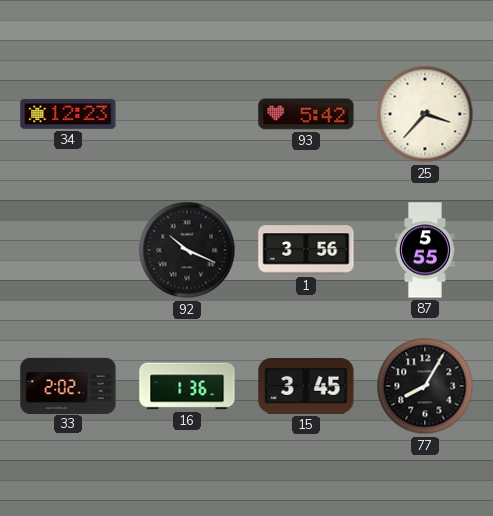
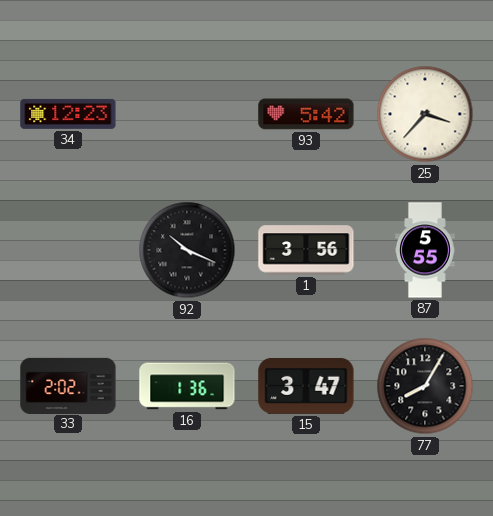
15: 3:45 -> 3:47
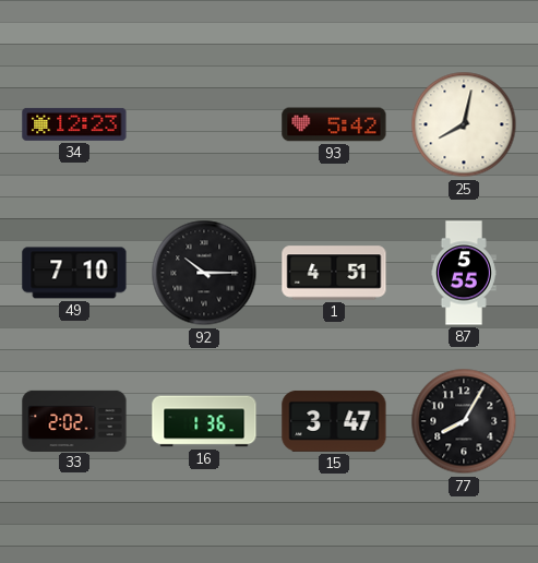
25: 3:37 -> 8:02
49: none -> 7:10
92: 10:19 -> 10:15
1: 3:56 -> 4:51
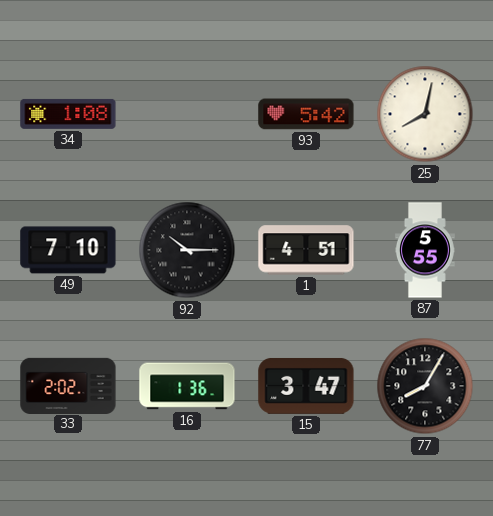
34: 12:23 -> 1:08
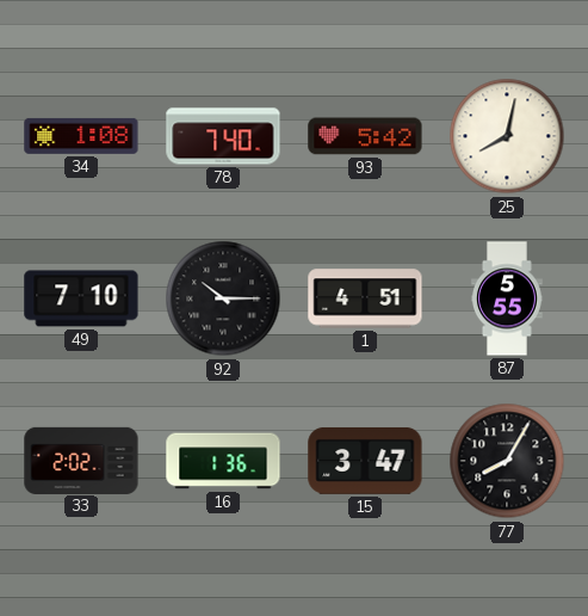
78: none -> 7:40
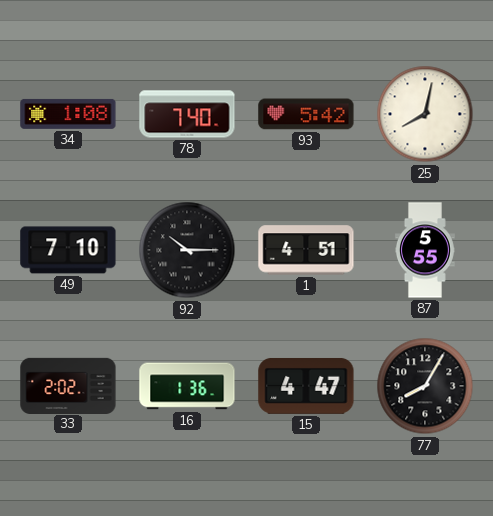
15: 3:47 -> 4:47
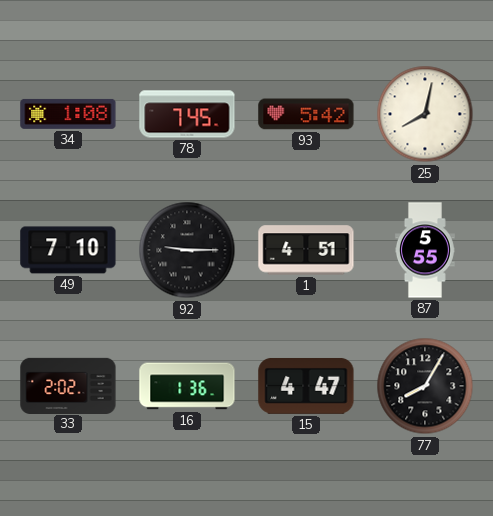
78: 7:40 -> 7:45
92: 10:15 -> 9:15
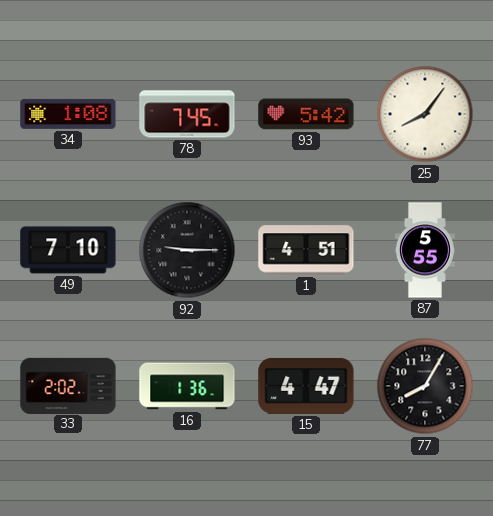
25: 8:02 -> 8:06
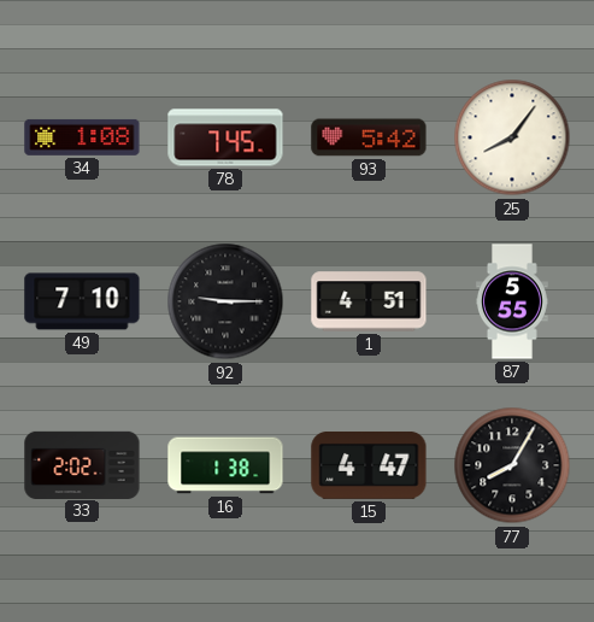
16: 1:36 -> 1:38
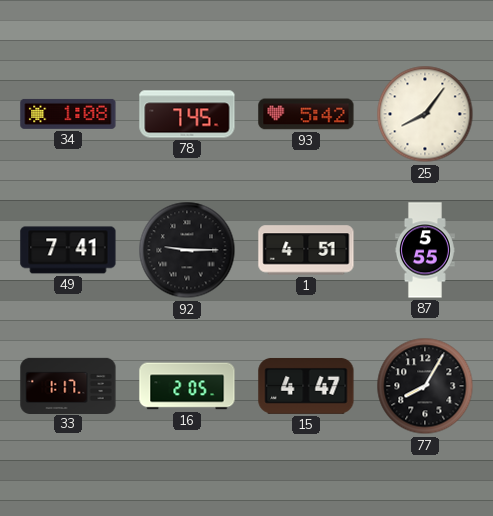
49: 7:10 -> 7:41
33: 2:02 -> 1:17
16: 1:38 -> 2:05
